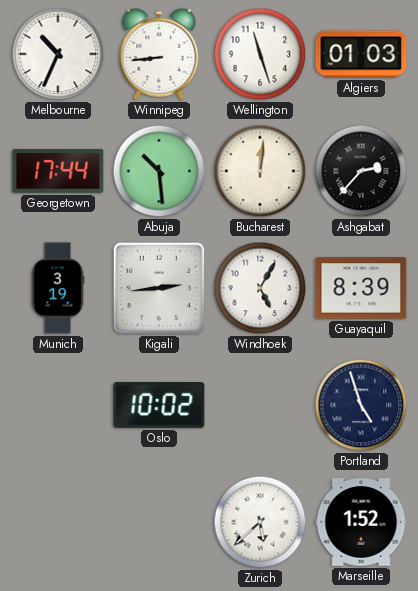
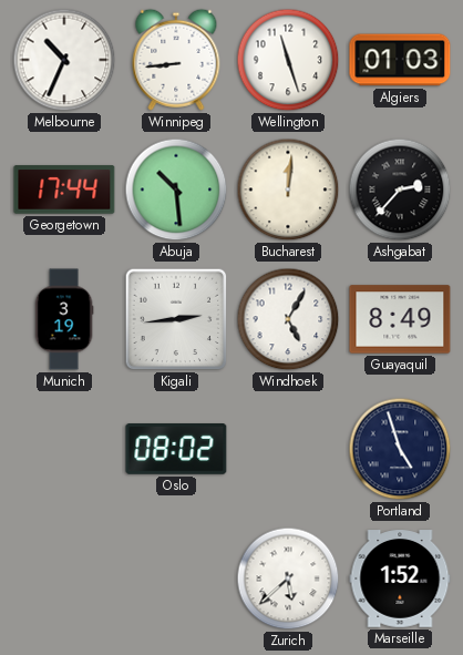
Guayaquil: 8:39 -> 8:49
Oslo: 10:02 -> 08:02
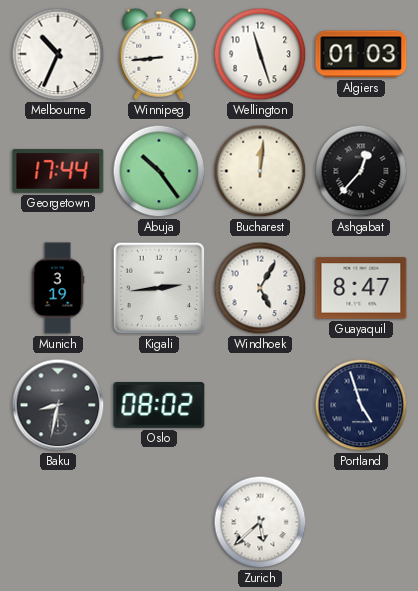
Abuja: 10:29 -> 10:24
Ashgabat: 2:37 -> 12:37
Guayaquil: 8:49 -> 8:47
Baku: none -> 8:32
Marseille: 1:52 -> none
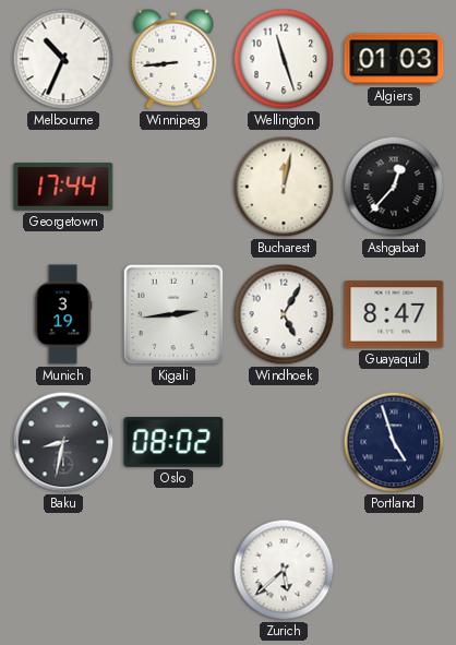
Abuja: 10:24 -> none
Bucharest: 12:01 -> 12:02
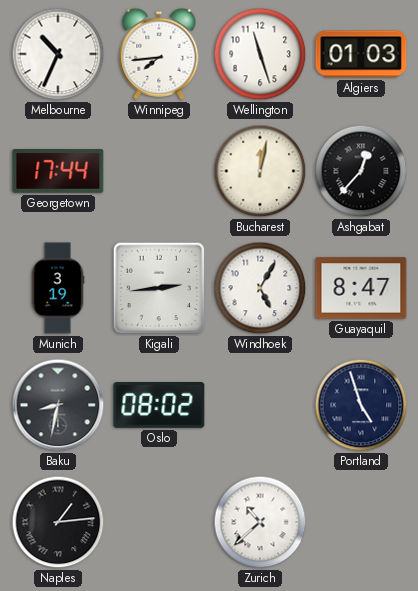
Winnipeg: 8:44 -> 7:44
Naples: none -> 1:14
Zurich: 5:38 -> 10:38
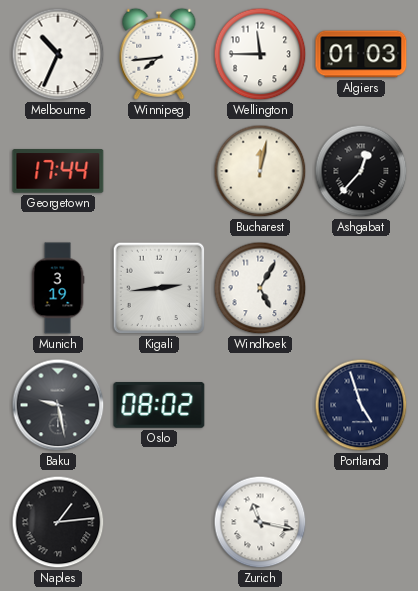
Wellington: 11:27 -> 11:45
Guayaquil: 8:47 -> none
Baku: 8:32 -> 9:28
Zurich: 10:38 -> 11:17
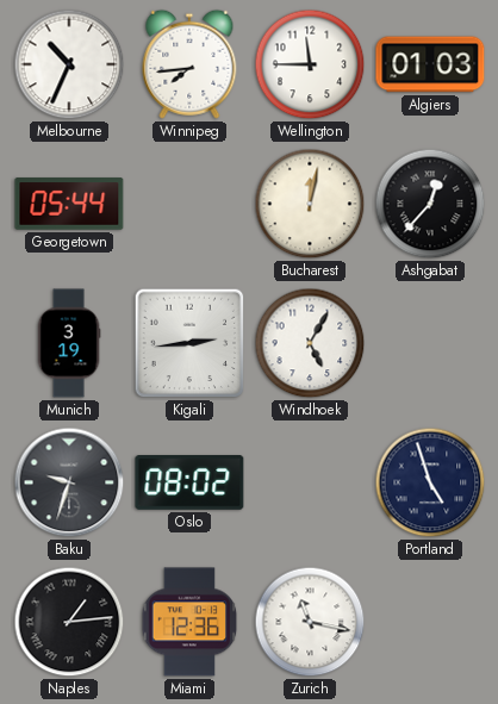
Georgetown: 17:44 -> 05:44
Baku: 9:28 -> 9:33
Miami: none -> 12:36
